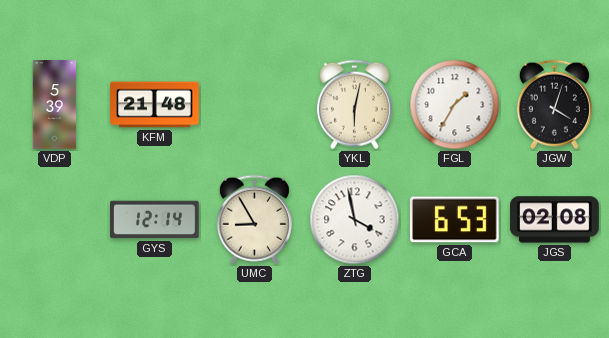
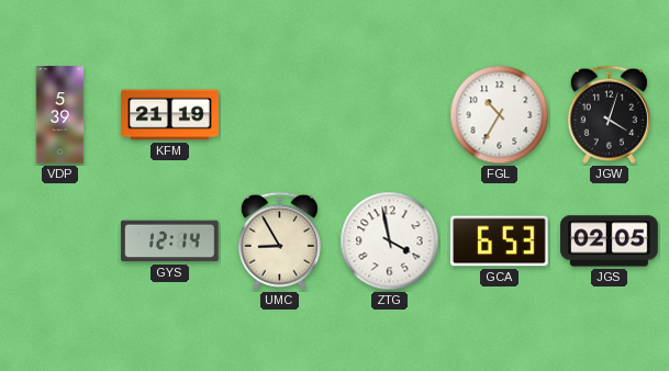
KFM: 21:48 -> 21:19
YKL: 6:02 -> none
FGL: 1:35 -> 10:35
JGS: 02:08 -> 02:05
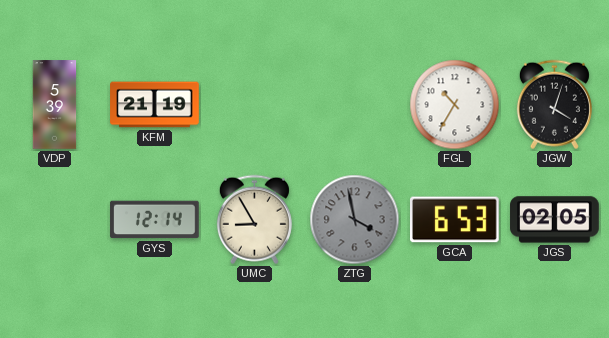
ZTG dial: white -> grey
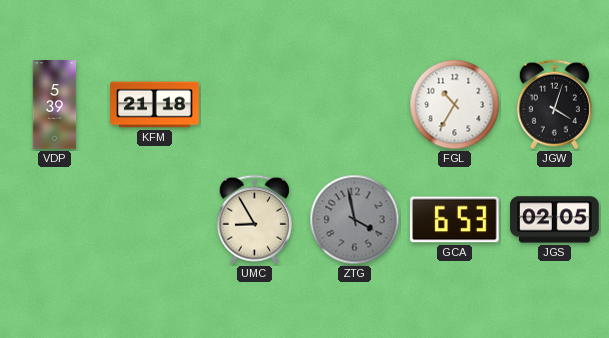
KFM: 21:19 -> 21:18
GYS: 12:14 -> none
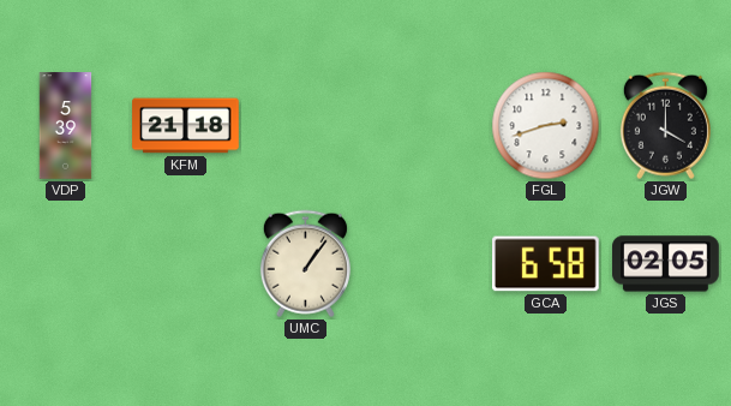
FGL: 10:35 -> 2:42
JGW: 4:03 -> 4:00
UMC: 8:55 -> 1:06
ZTG: 3:58 -> none
GCA: 6:53 -> 6:58
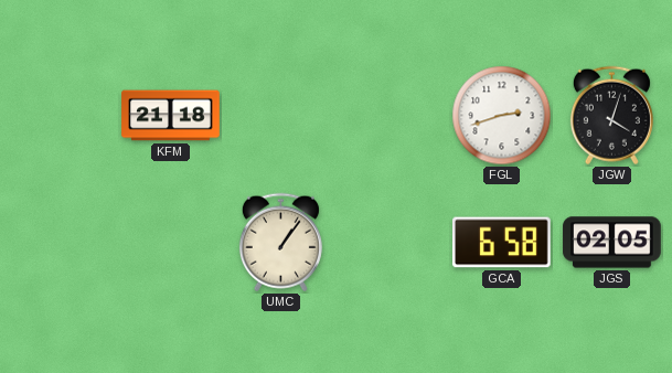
VDP: 5:39 -> none
JGW: 4:00 -> 4:03
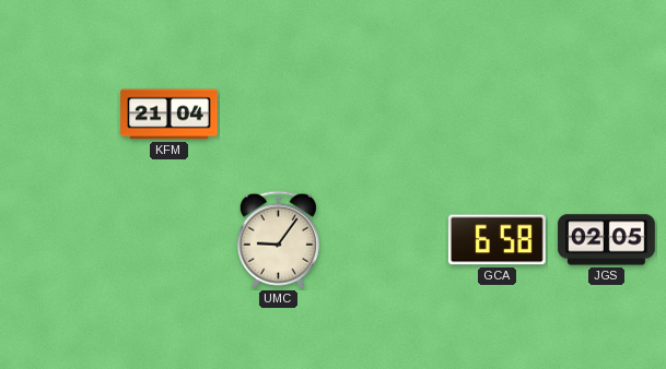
KFM: 21:18 -> 21:04
FGL: 2:42 -> none
JGW: 4:03 -> none
UMC: 1:06 -> 9:06
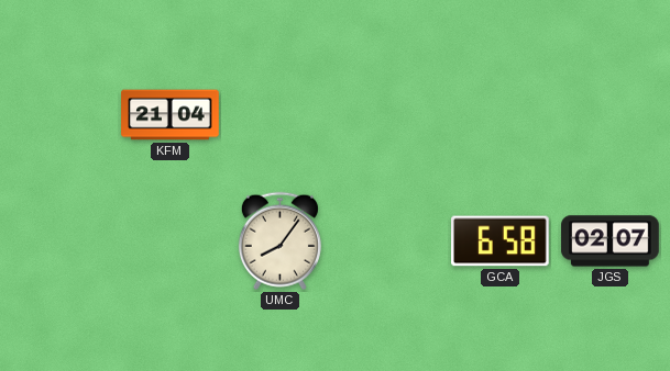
UMC: 9:06 -> 8:06
JGS: 02:05 -> 02:07
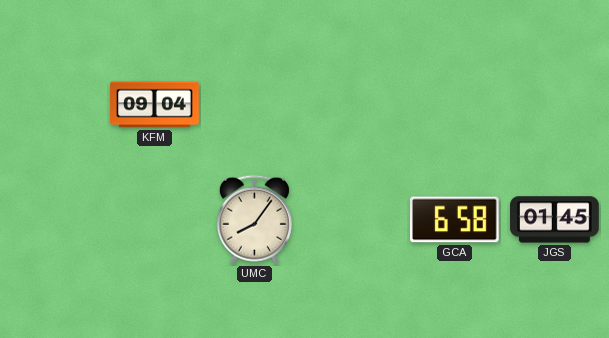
KFM: 21:04 -> 09:04
JGS: 02:07 -> 01:45
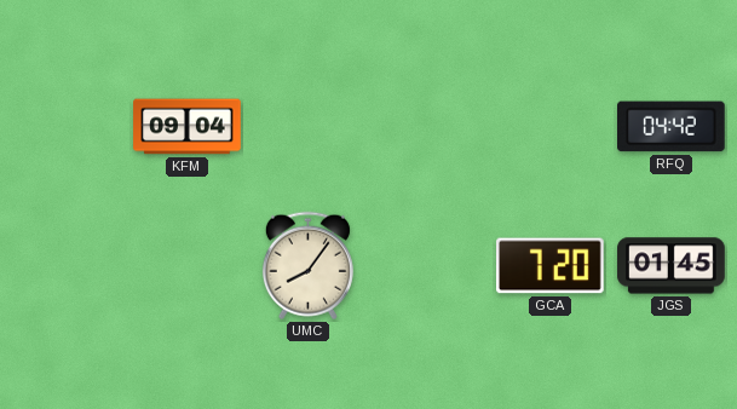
RFQ: none -> 04:42
GCA: 6:58 -> 7:20
